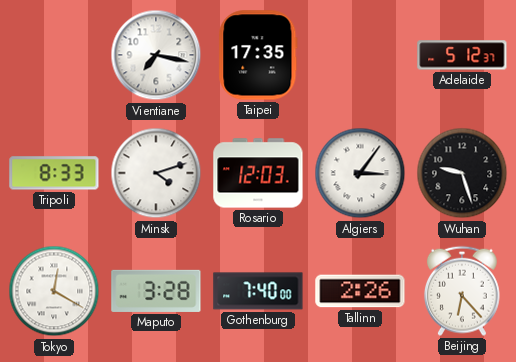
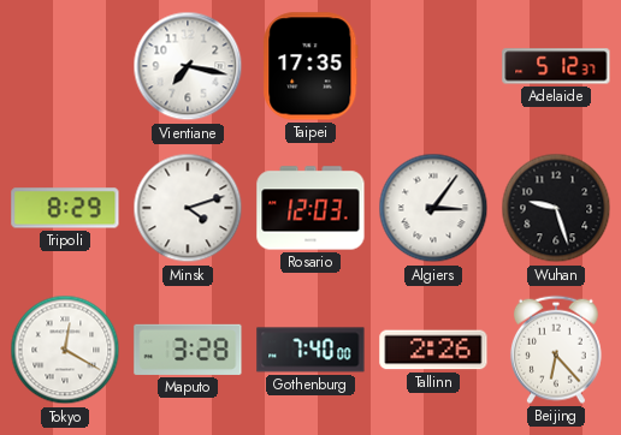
Tripoli: 8:33 -> 8:29
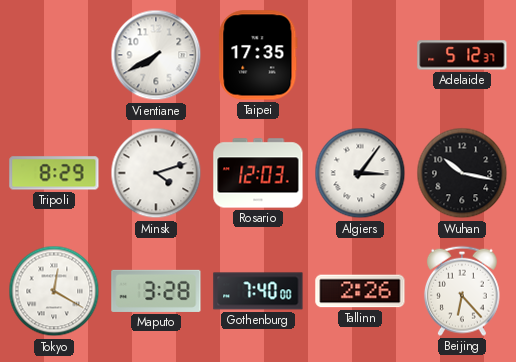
Vientiane: 7:17 -> 7:40
Wuhan: 9:27 -> 10:17
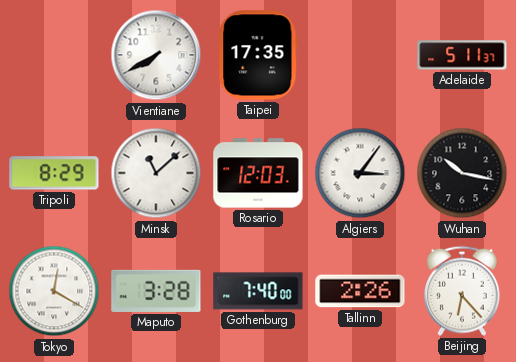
Adelaide: 5:12 -> 5:11
Minsk: 4:12 -> 11:08
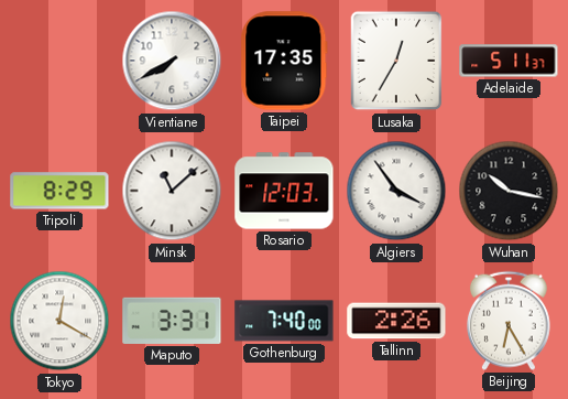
Lusaka: none -> 12:35
Algiers: 3:06 -> 3:54
Maputo: 3:28 -> 3:31
Beijing: 6:23 -> 6:25
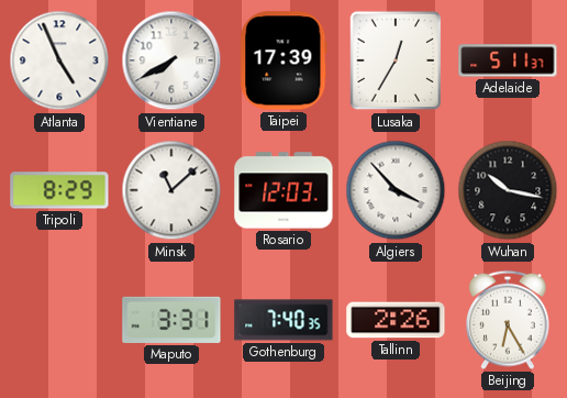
Atlanta: none -> 4:56
Taipei: 17:35 -> 17:39
Algiers: 3:54 -> 3:53
Tokyo: 12:20 -> none
Gothenburg: 7:40:00 -> 7:40:35
